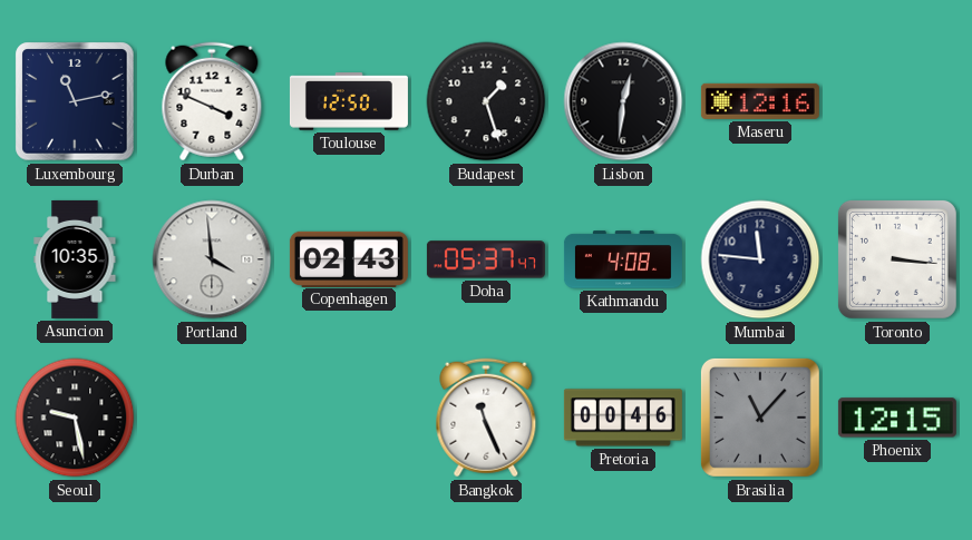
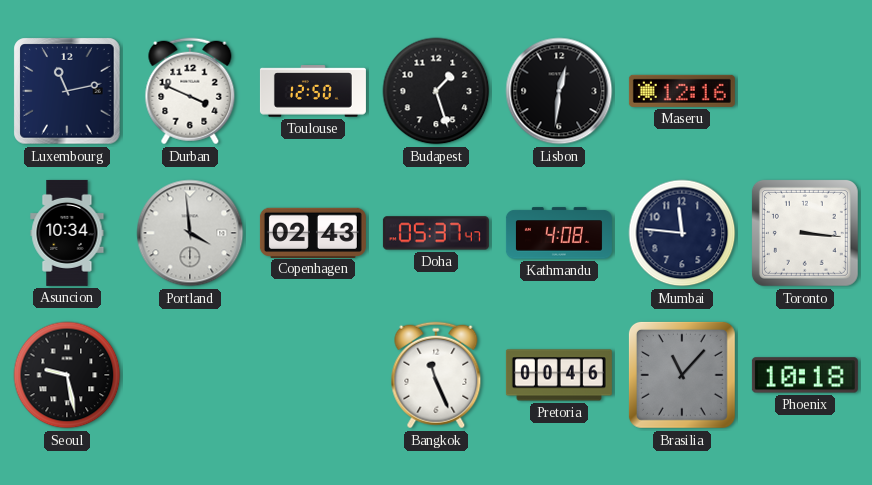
Asuncion: 10:35 -> 10:34
Phoenix: 12:15 -> 10:18
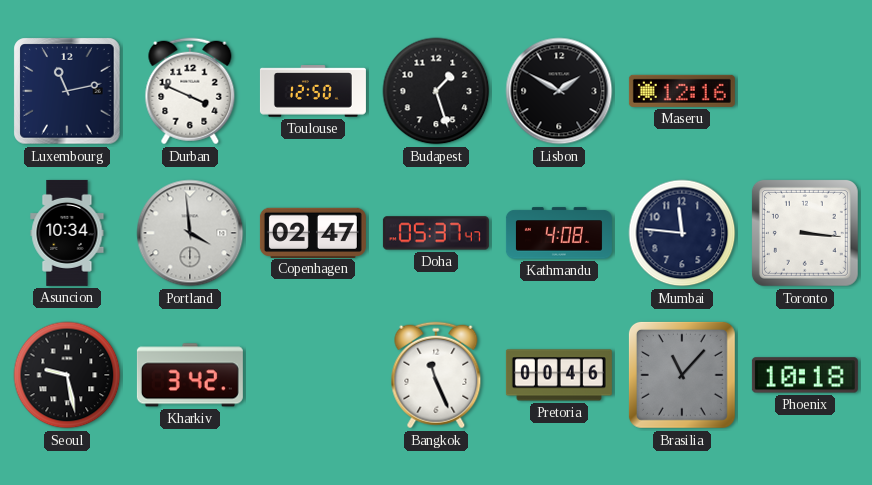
Lisbon: 12:31 -> 1:50
Copenhagen: 02:43 -> 02:47
Kharkiv: none -> 3:42
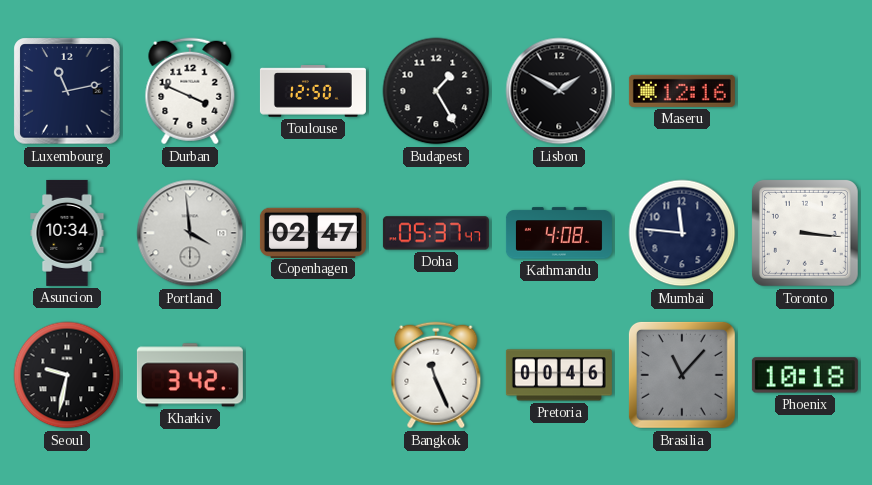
Budapest: 1:27 -> 1:25
Seoul: 9:28 -> 9:32
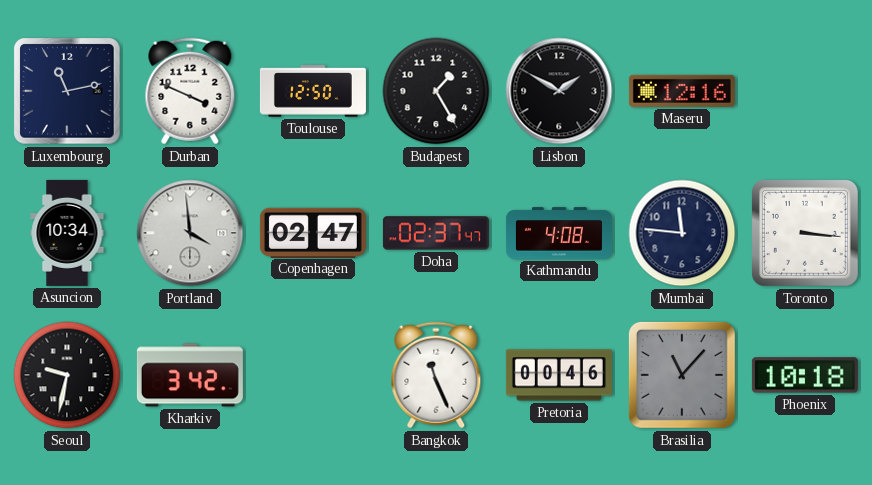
Doha: 05:37 -> 02:37
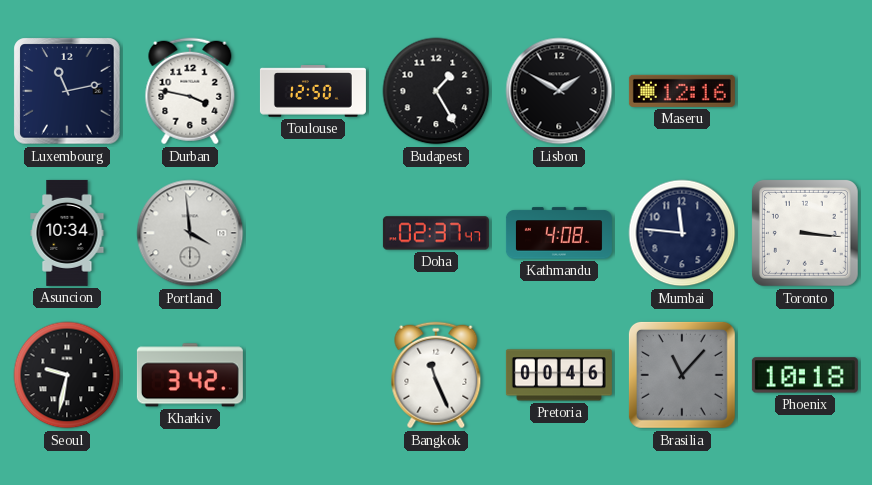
Durban: 3:49 -> 3:47
Copenhagen: 02:47 -> none
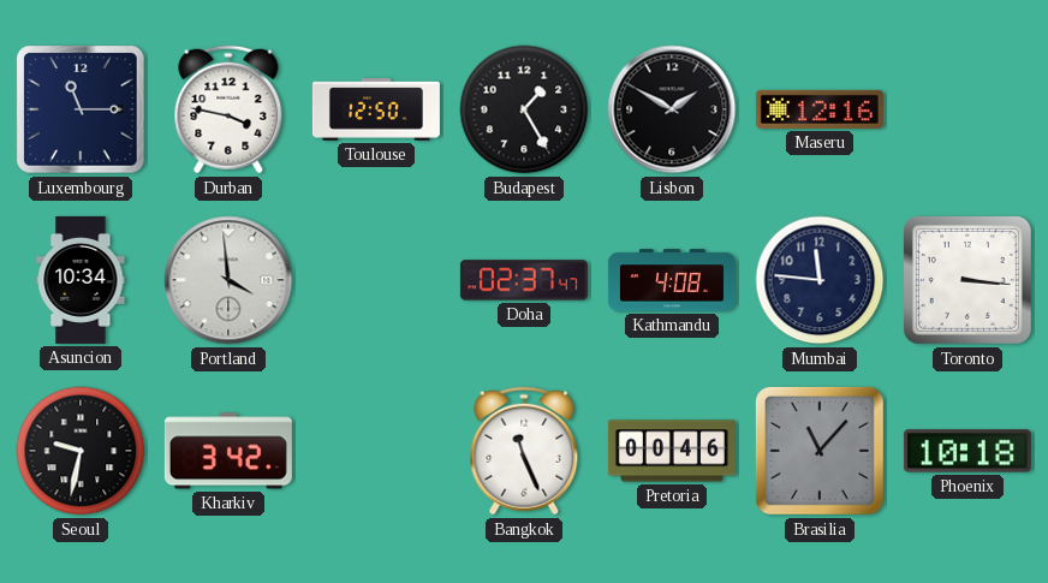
Luxembourg: 11:13 -> 11:15
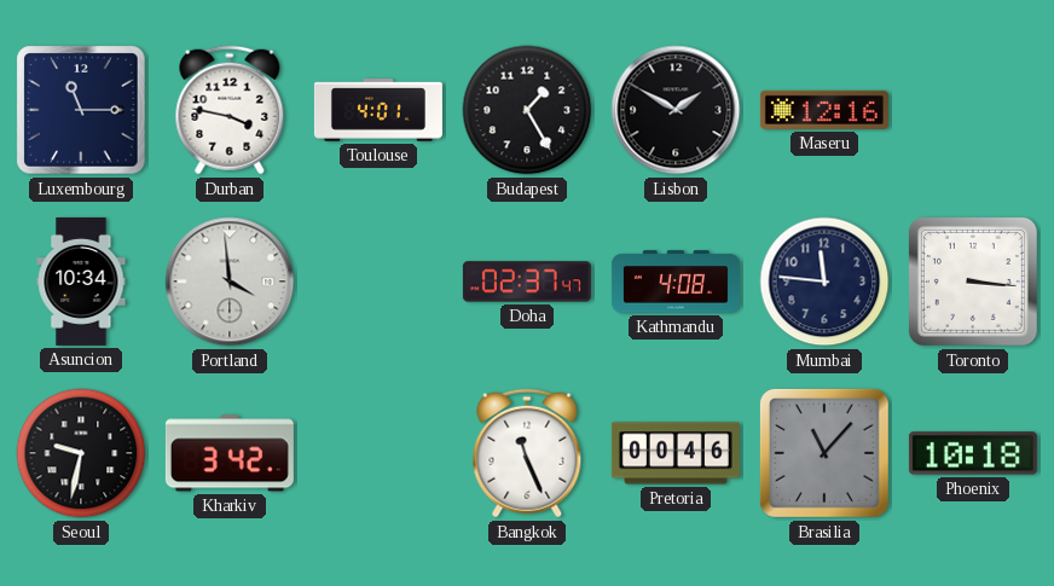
Toulouse: 12:50 -> 4:01
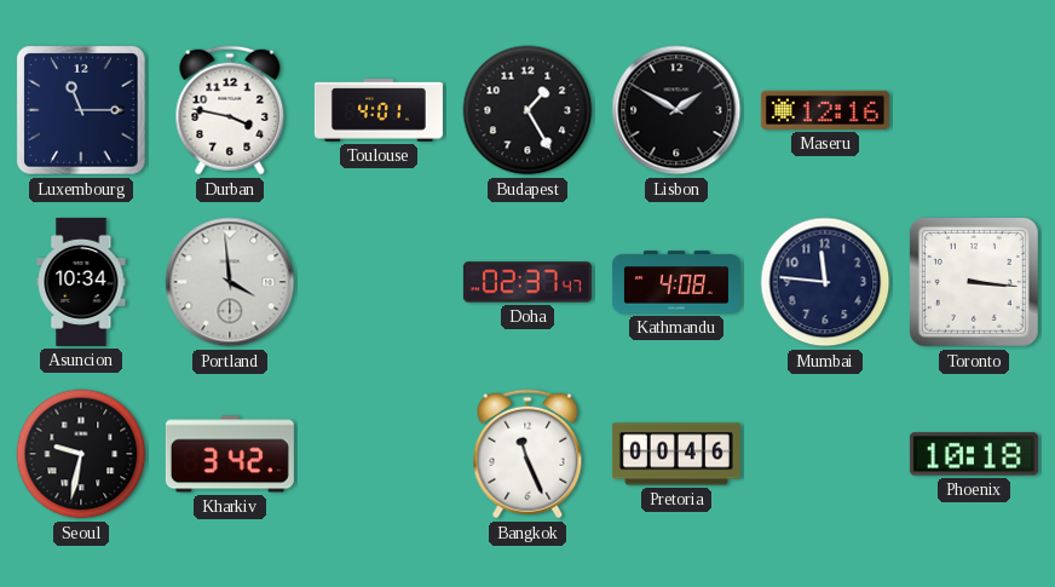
Brasilia: 11:07 -> none
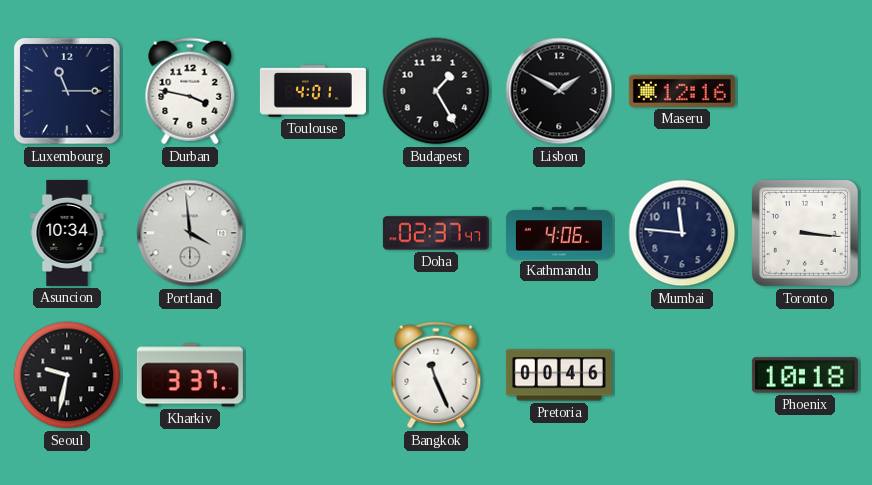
Kathmandu: 4:08 -> 4:06
Kharkiv: 3:42 -> 3:37
